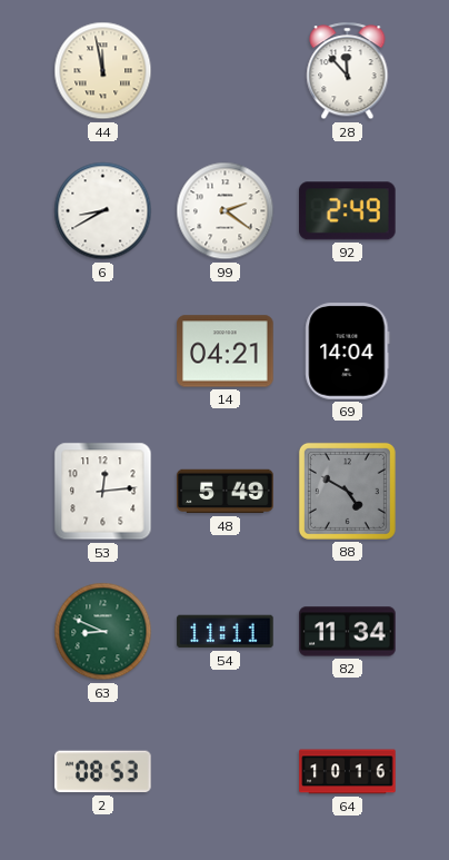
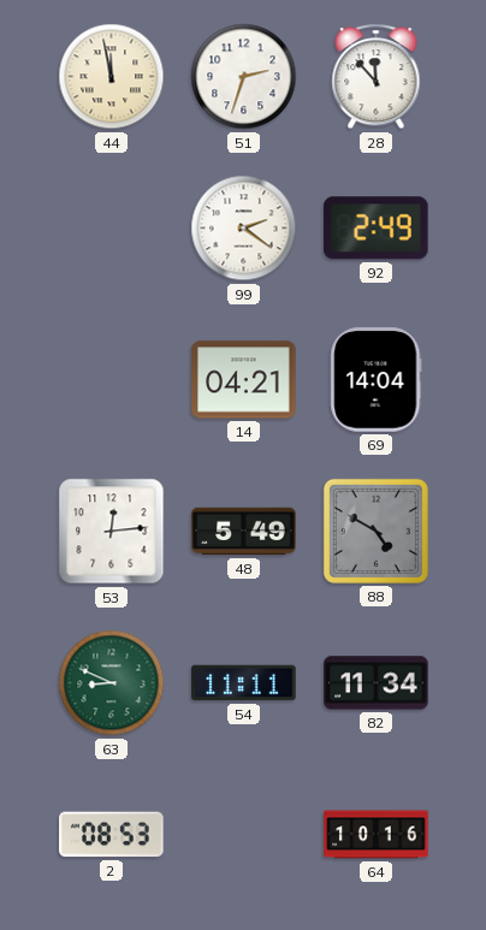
51: none -> 2:33
6: 8:40 -> none
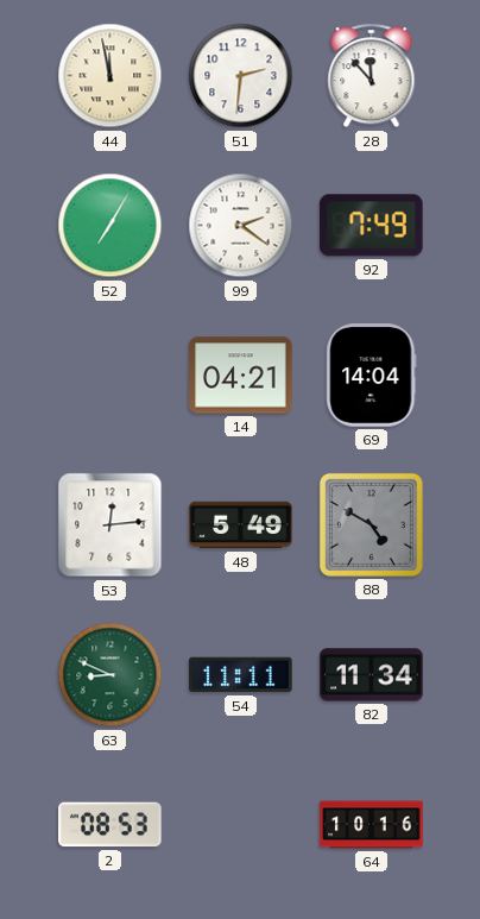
51: 2:33 -> 2:31
52: none -> 7:05
92: 2:49 -> 7:49
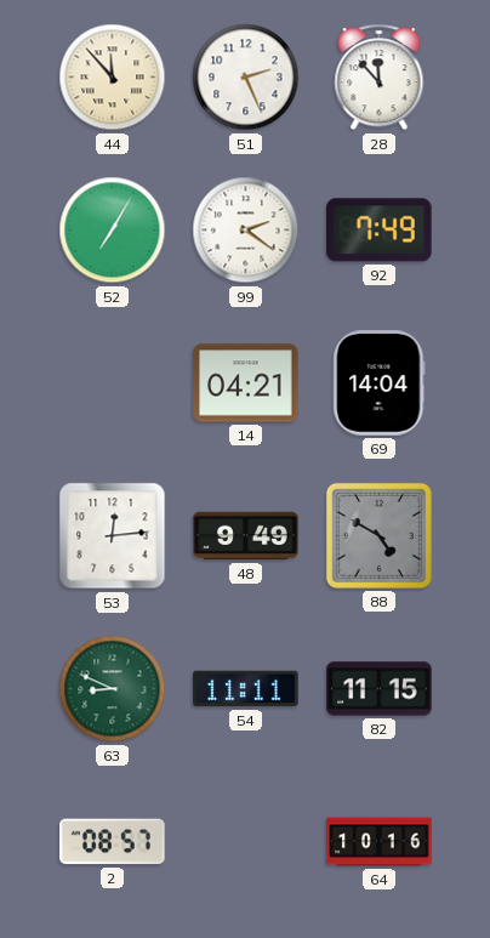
44: 11:58 -> 11:53
51: 2:31 -> 2:26
48: 5:49 -> 9:49
82: 11:34 -> 11:15
2: 08:53 -> 08:57
